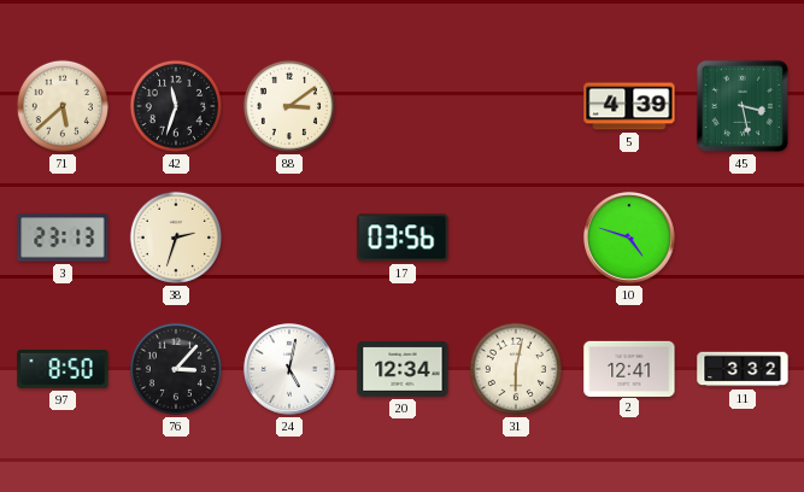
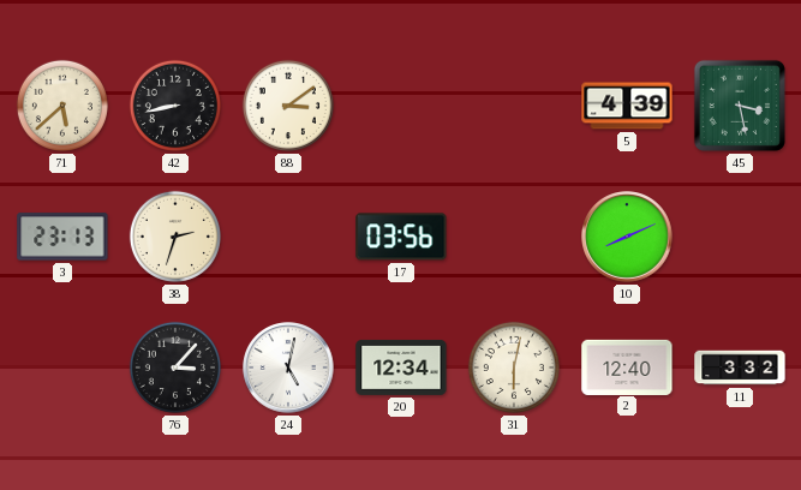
42: 11:33 -> 8:43
10: 4:48 -> 8:11
97: 8:50 -> none
2: 12:41 -> 12:40
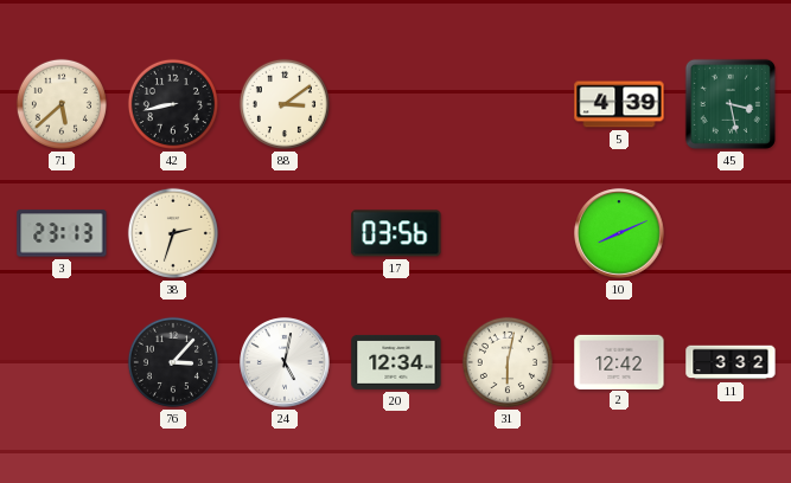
2: 12:40 -> 12:42
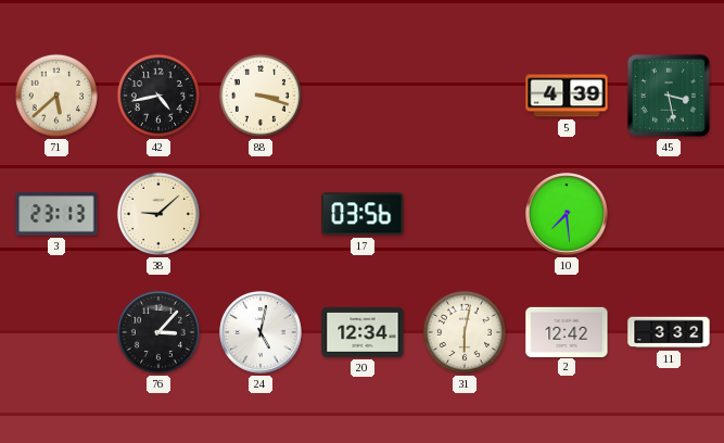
42: 8:43 -> 4:43
88: 3:09 -> 3:18
38: 2:33 -> 9:08
10: 8:11 -> 7:29
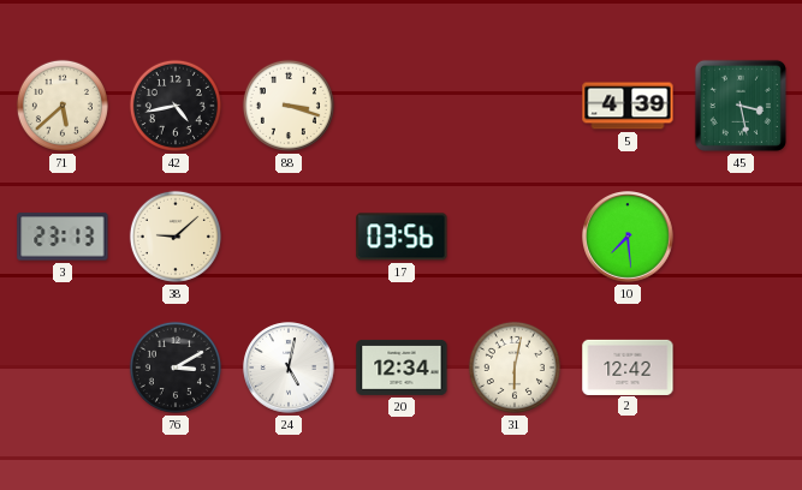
76: 3:07 -> 3:10
11: 3:32 -> none
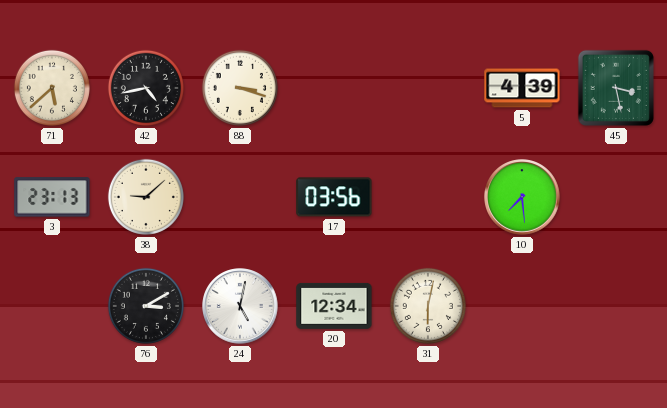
2: 12:42 -> none
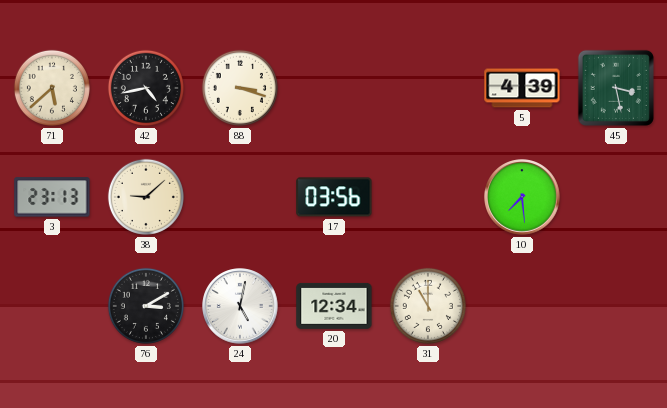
31: 6:02 -> 11:00
